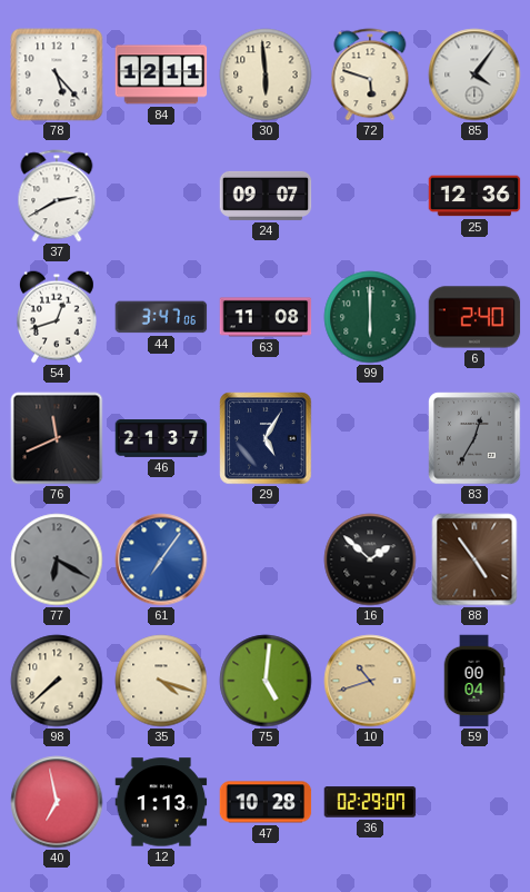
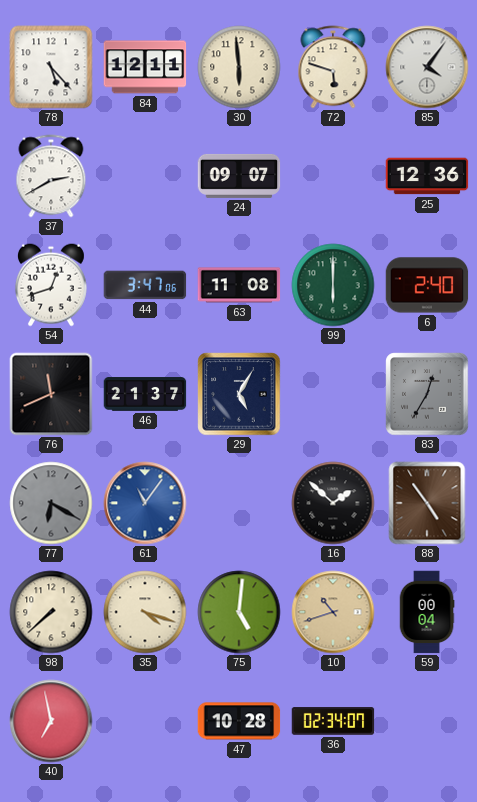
61: 7:06 -> 11:06
12: 1:13 -> none
36: 02:29 -> 02:34
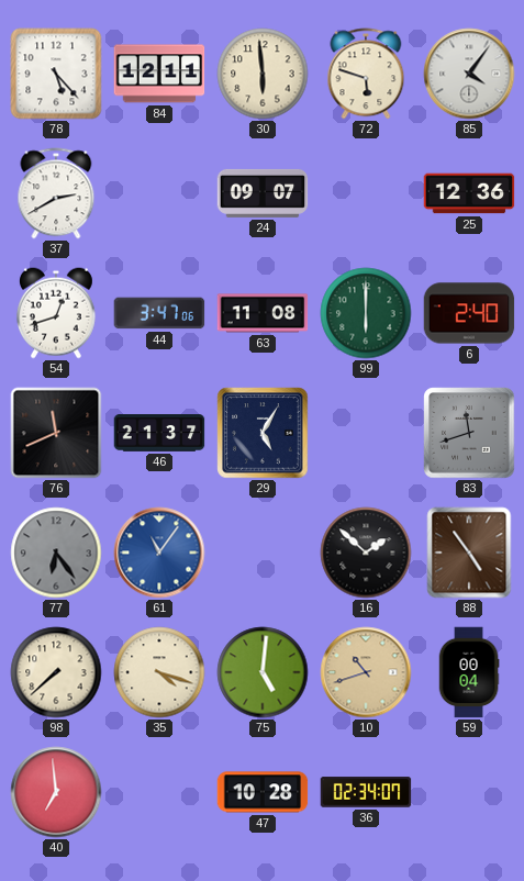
83: 12:35 -> 11:42
77: 6:20 -> 6:24
40: 6:58 -> 6:59
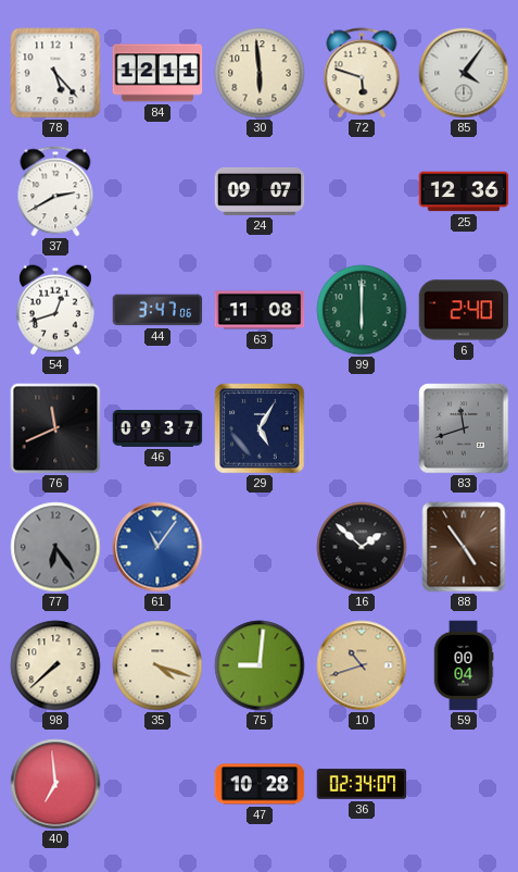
46: 21:37 -> 09:37
75: 5:01 -> 9:01
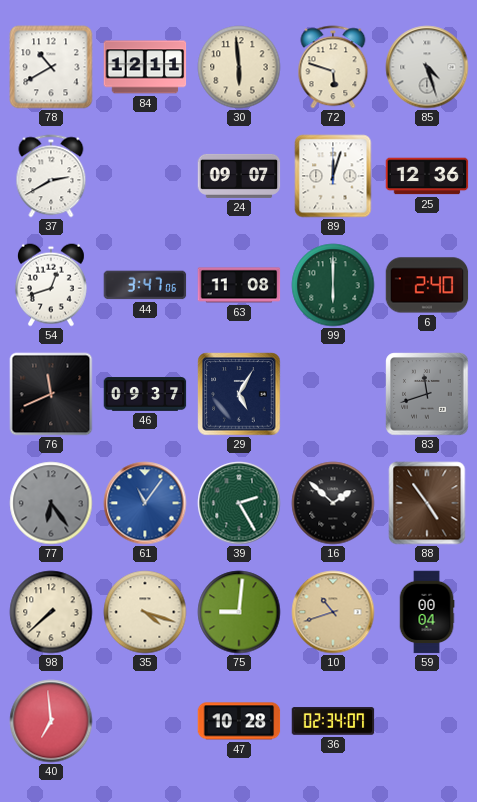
78: 5:23 -> 10:40
85: 4:06 -> 4:27
89: none -> 12:03
39: none -> 2:25
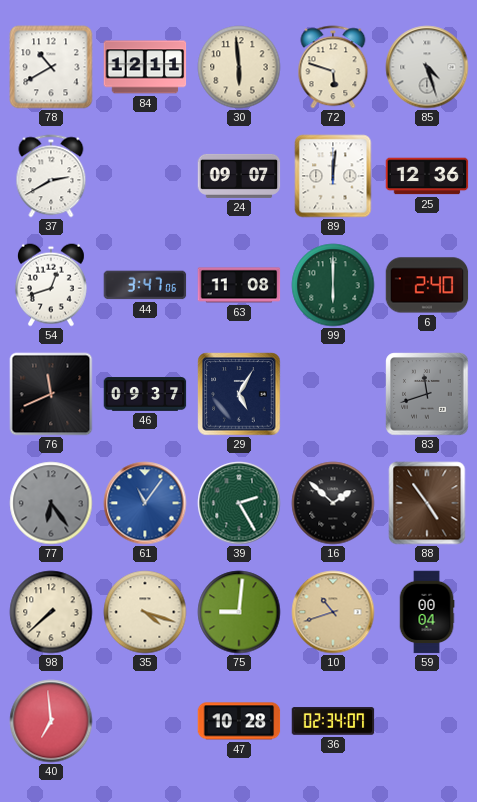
89: 12:03 -> 12:01
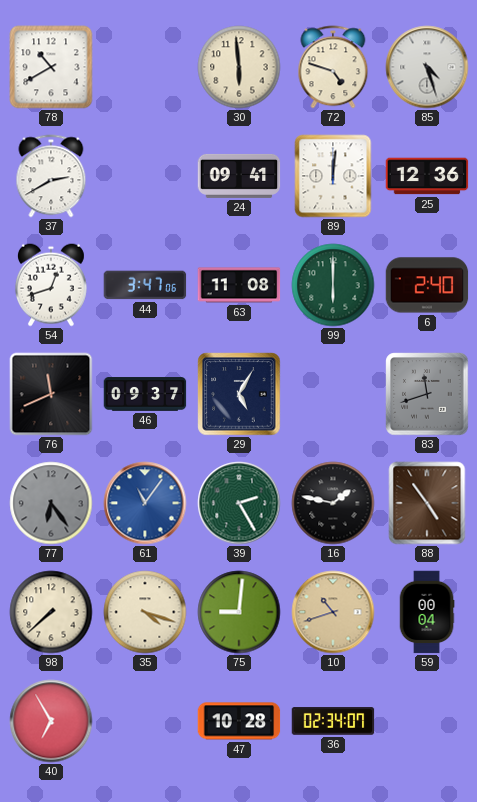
84: 12:11 -> none
72: 5:48 -> 4:48
24: 09:07 -> 09:41
16: 1:52 -> 1:47
40: 6:59 -> 6:55
